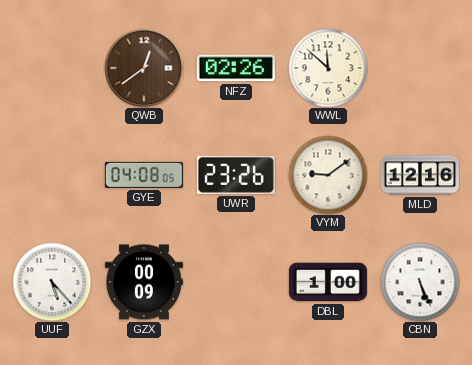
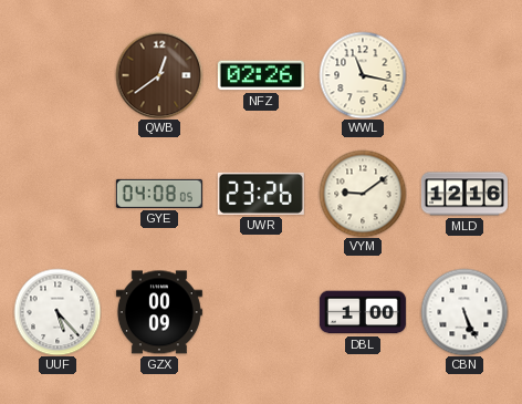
WWL: 11:52 -> 11:17
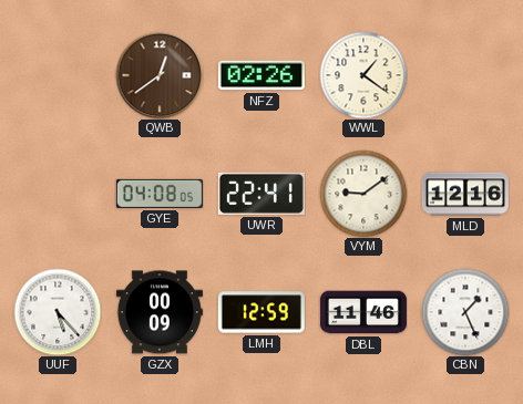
WWL: 11:17 -> 1:21
UWR: 23:26 -> 22:41
LMH: none -> 12:59
DBL: 1:00 -> 11:46
CBN: 5:26 -> 1:26
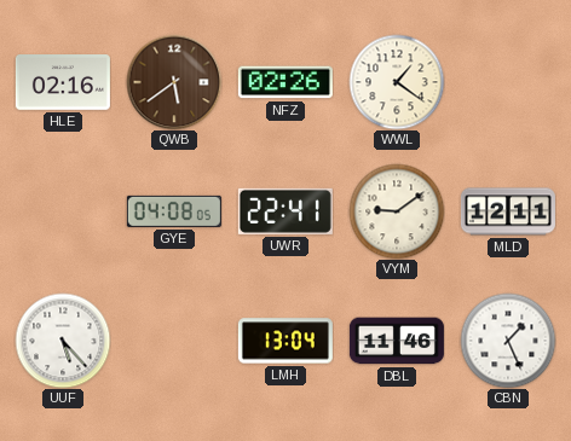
HLE: none -> 02:16
QWB: 12:39 -> 5:39
MLD: 12:16 -> 12:11
GZX: 00:09 -> none
LMH: 12:59 -> 13:04
